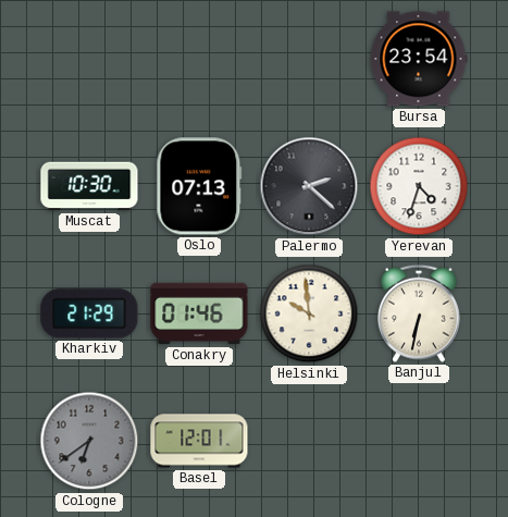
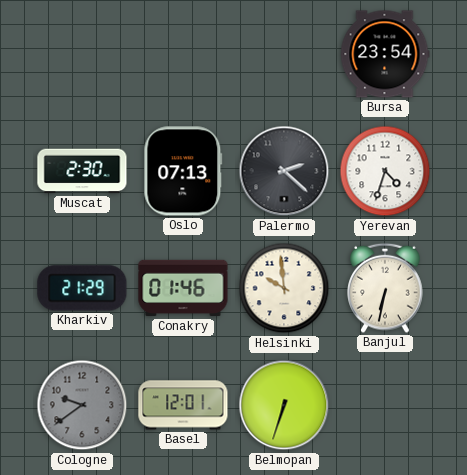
Muscat: 10:30 -> 2:30
Cologne: 6:39 -> 9:39
Belmopan: none -> 6:33
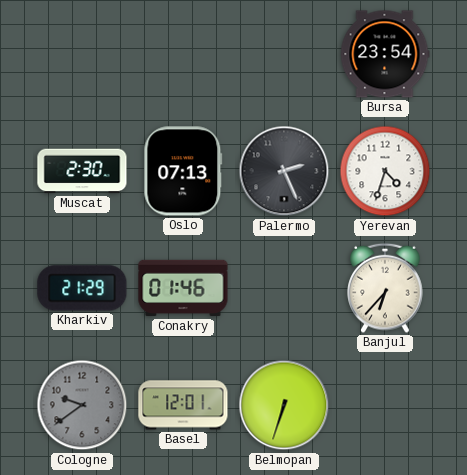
Palermo: 2:22 -> 2:26
Helsinki: 9:59 -> none
Banjul: 6:32 -> 6:37
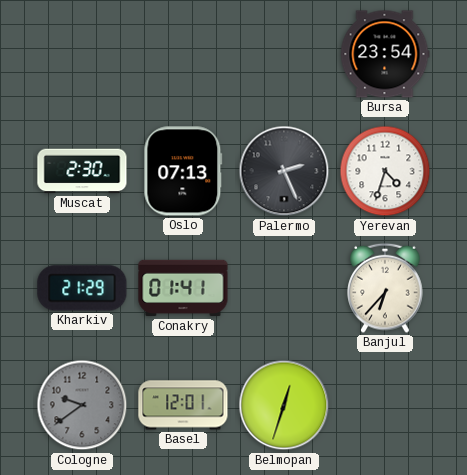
Conakry: 01:46 -> 01:41
Belmopan: 6:33 -> 12:33
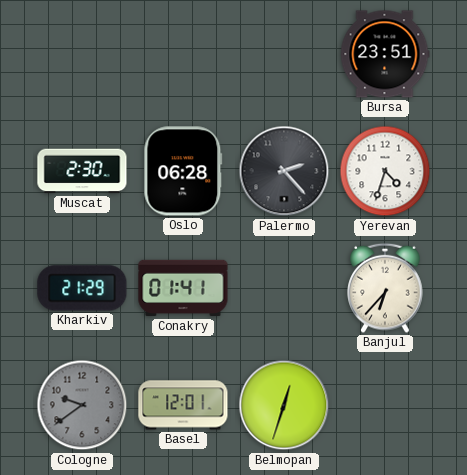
Bursa: 23:54 -> 23:51
Oslo: 07:13 -> 06:28
Palermo: 2:26 -> 2:23
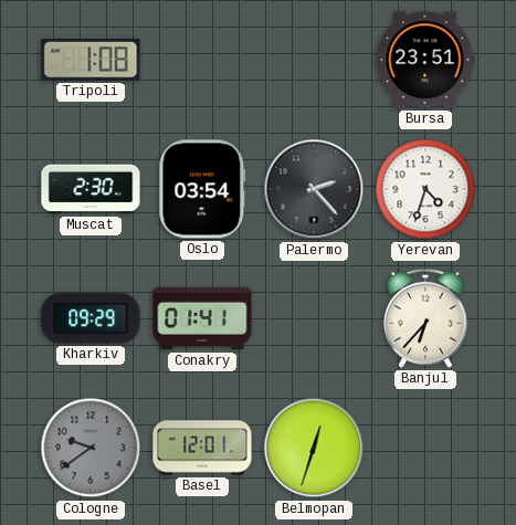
Tripoli: none -> 1:08
Oslo: 06:28 -> 03:54
Kharkiv: 21:29 -> 09:29
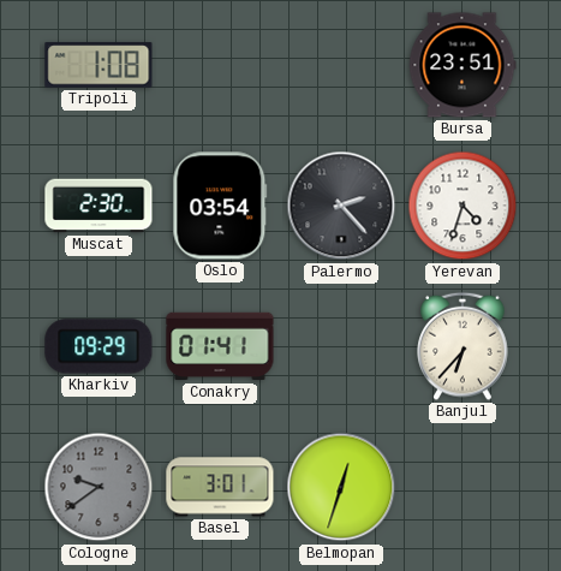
Basel: 12:01 -> 3:01
